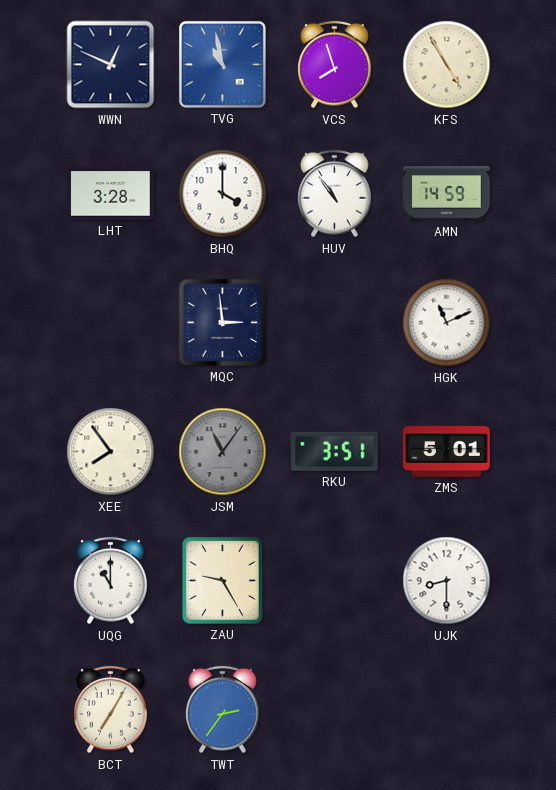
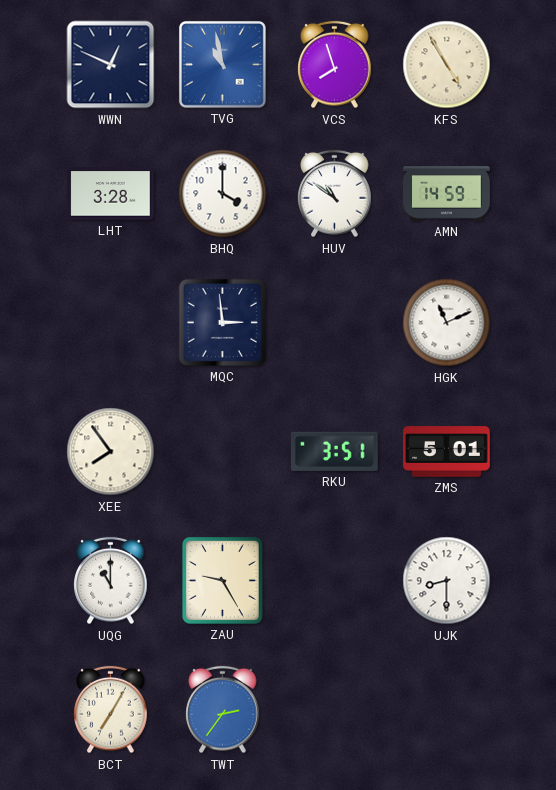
HUV: 10:54 -> 10:51
JSM: 11:06 -> none
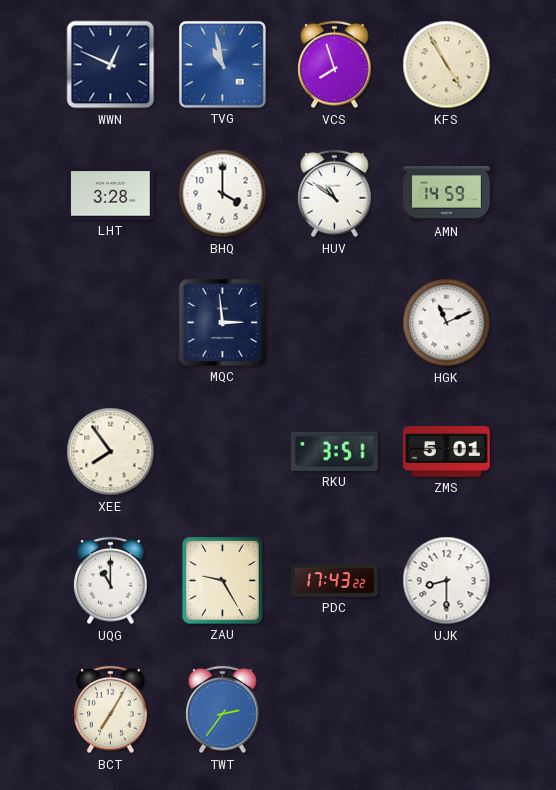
PDC: none -> 17:43
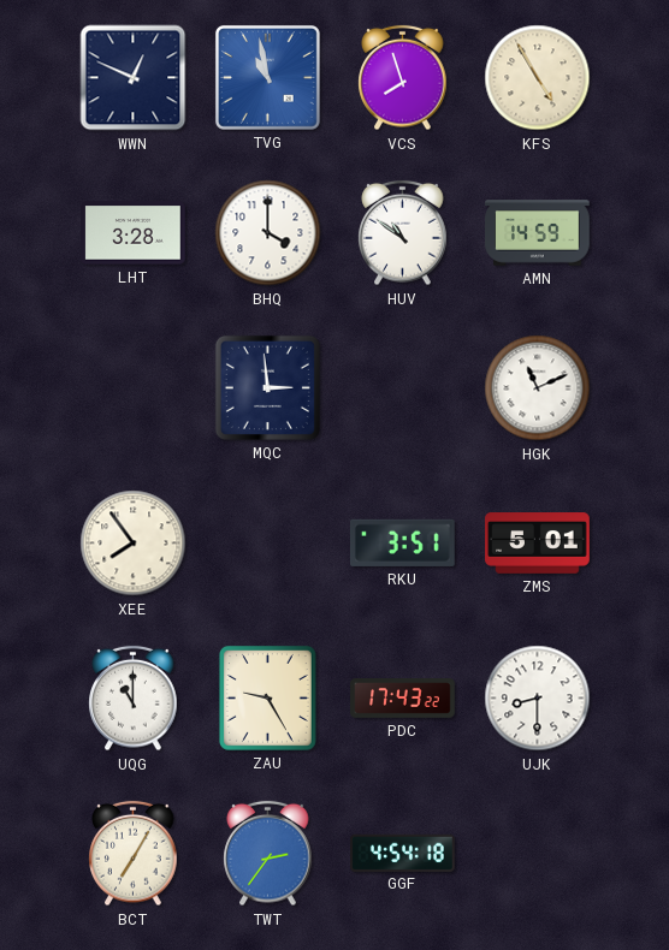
GGF: none -> 4:54
